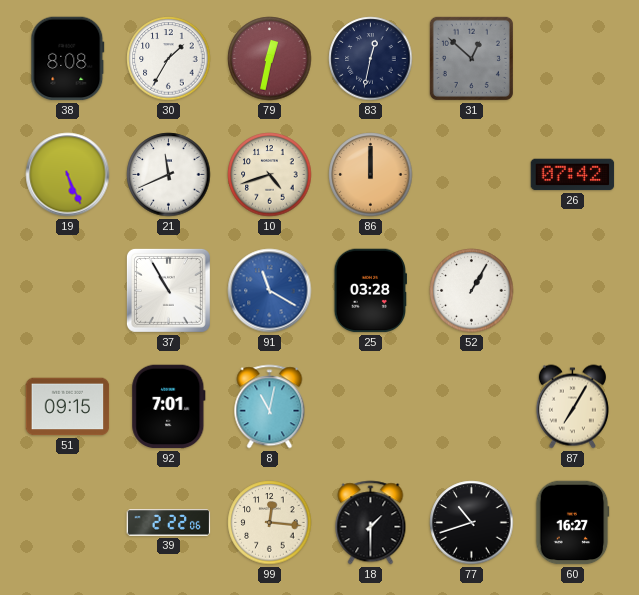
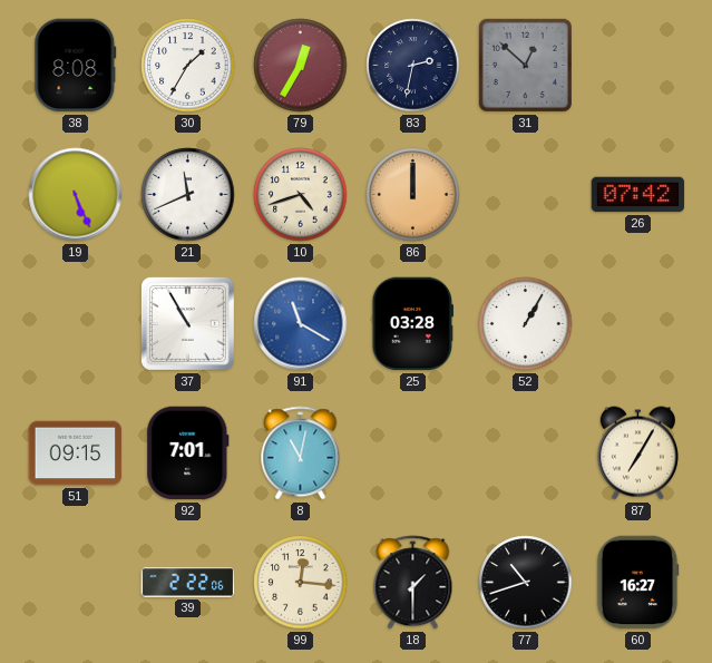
79: 12:32 -> 12:35
83: 12:32 -> 2:32
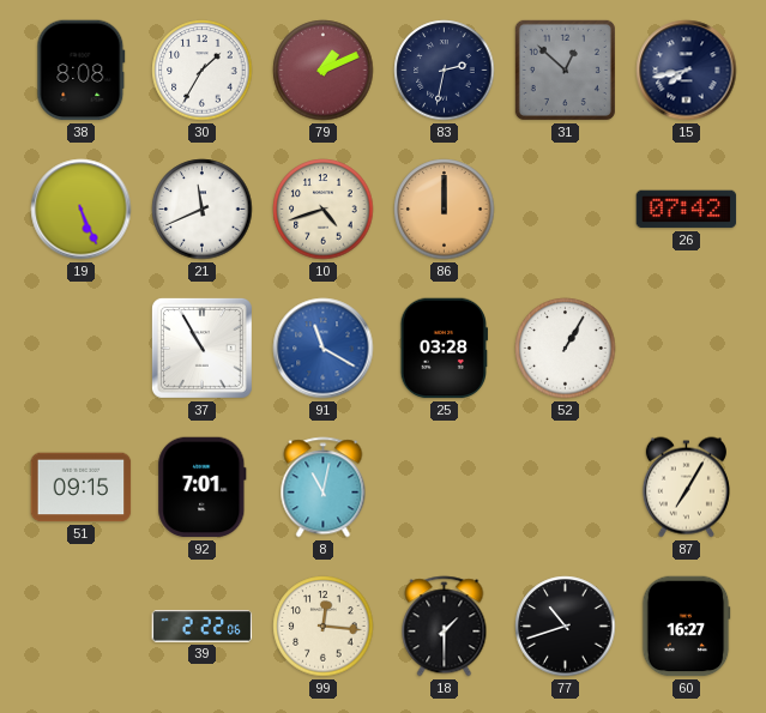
79: 12:35 -> 1:11
15: none -> 7:43
